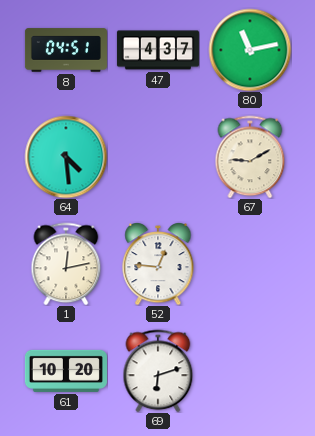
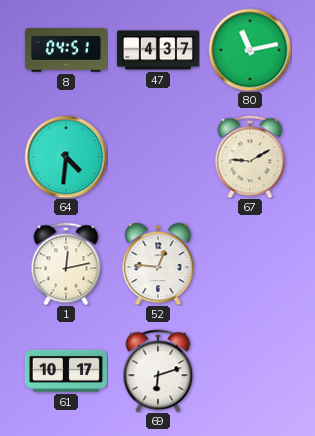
64: 4:29 -> 4:31
61: 10:20 -> 10:17
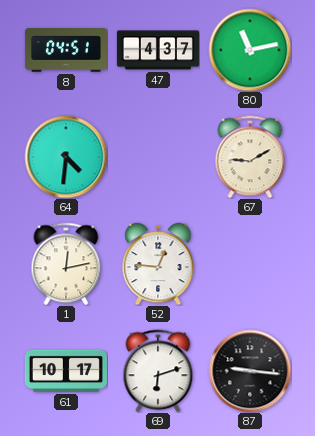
87: none -> 9:16
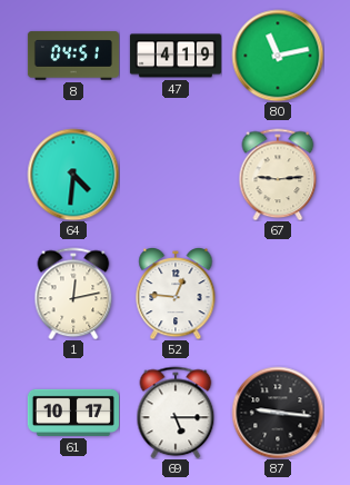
47: 4:37 -> 4:19
67: 9:10 -> 9:14
69: 6:12 -> 5:15
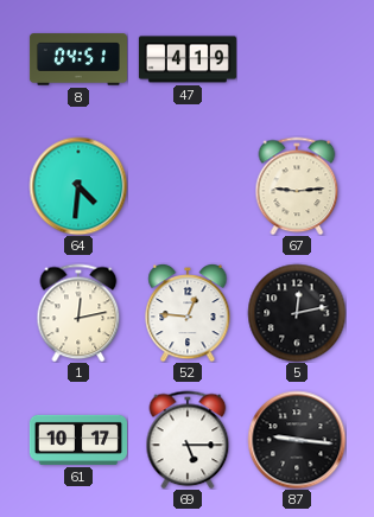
80: 11:13 -> none
5: none -> 12:13
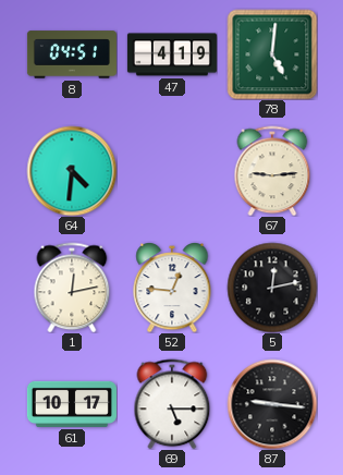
78: none -> 5:01
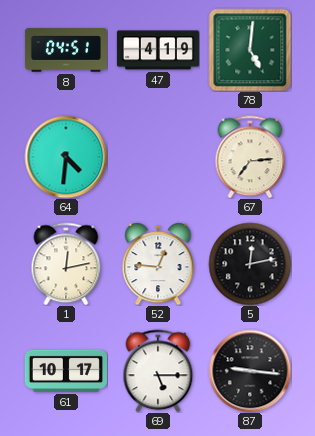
67: 9:14 -> 7:14
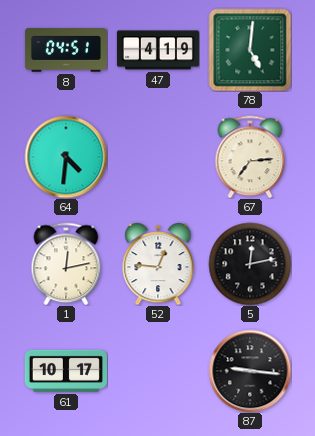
69: 5:15 -> none
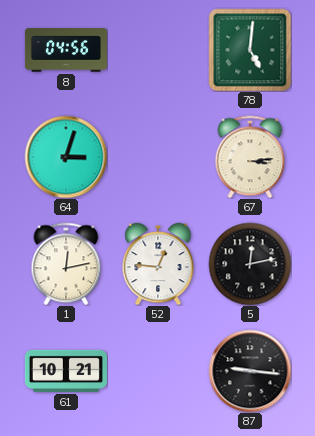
8: 04:51 -> 04:56
47: 4:19 -> none
64: 4:31 -> 3:03
67: 7:14 -> 3:14
61: 10:17 -> 10:21
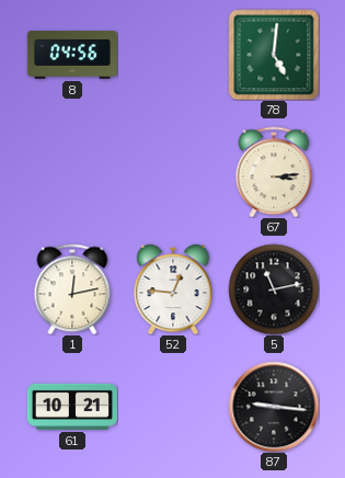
64: 3:03 -> none
5: 12:13 -> 11:13
